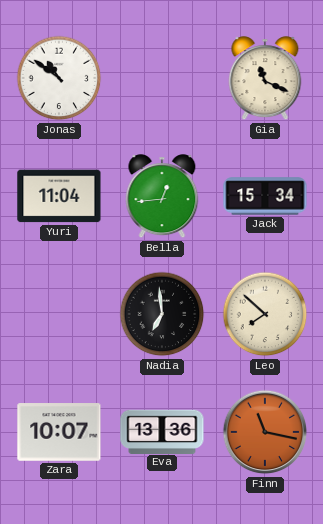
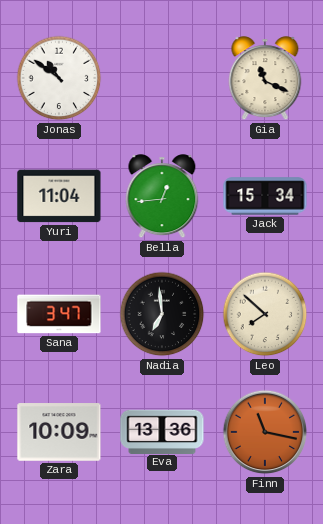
Sana: none -> 3:47
Zara: 10:07 -> 10:09
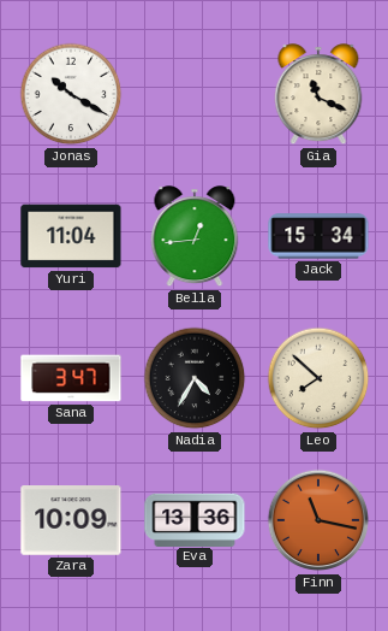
Jonas: 10:51 -> 10:20
Nadia: 6:59 -> 4:35
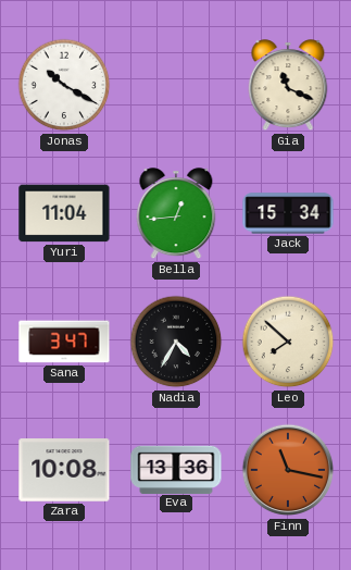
Zara: 10:09 -> 10:08
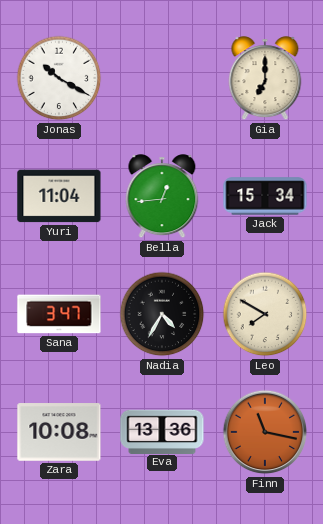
Gia: 11:19 -> 7:00
Leo: 7:52 -> 7:50
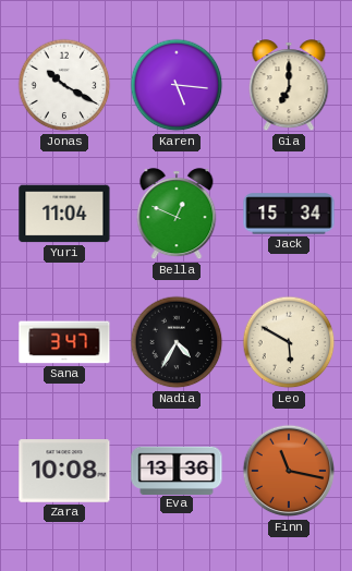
Karen: none -> 5:16
Bella: 12:44 -> 12:49
Leo: 7:50 -> 5:50
